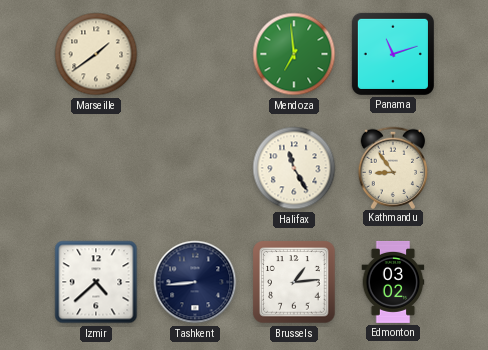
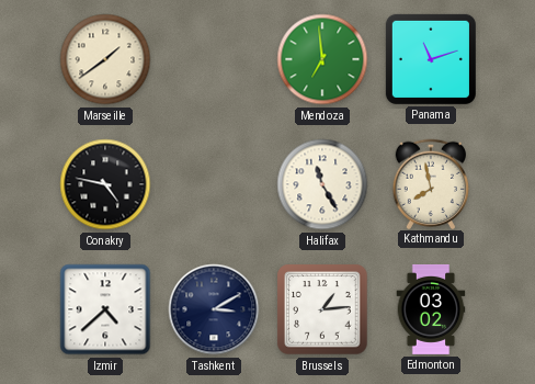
Conakry: none -> 4:47
Kathmandu: 8:54 -> 7:58
Tashkent: 8:44 -> 3:10
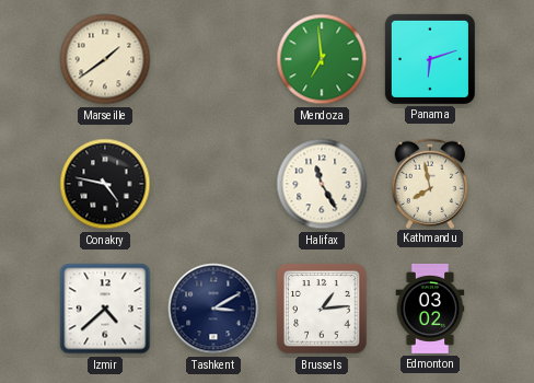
Panama: 11:12 -> 6:12
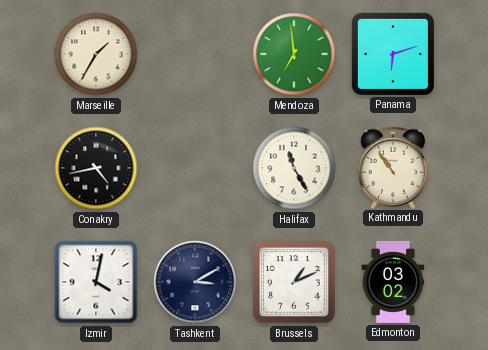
Marseille: 1:39 -> 1:35
Conakry: 4:47 -> 4:43
Kathmandu: 7:58 -> 10:54
Izmir: 4:38 -> 4:02
Brussels: 1:14 -> 1:11
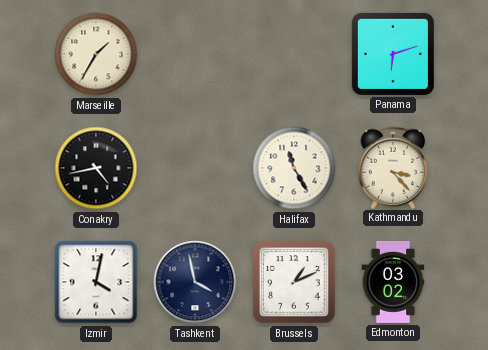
Mendoza: 6:59 -> none
Kathmandu: 10:54 -> 3:23
Tashkent: 3:10 -> 3:58
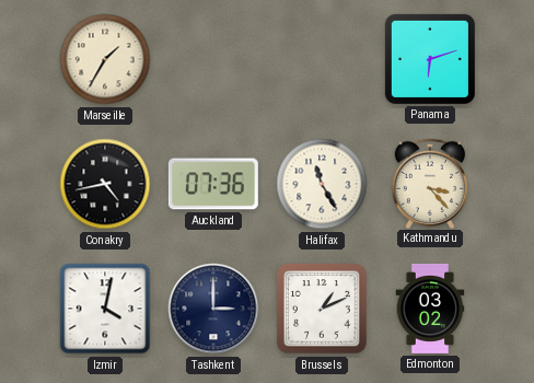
Auckland: none -> 07:36
Tashkent: 3:58 -> 3:00
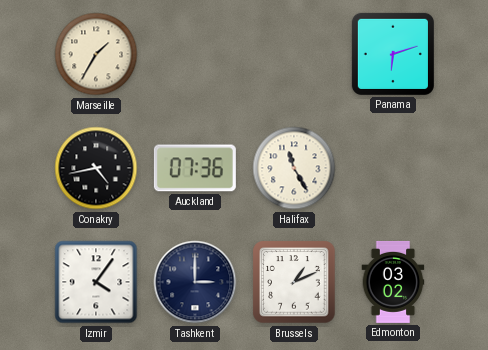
Kathmandu: 3:23 -> none
Izmir: 4:02 -> 4:06
